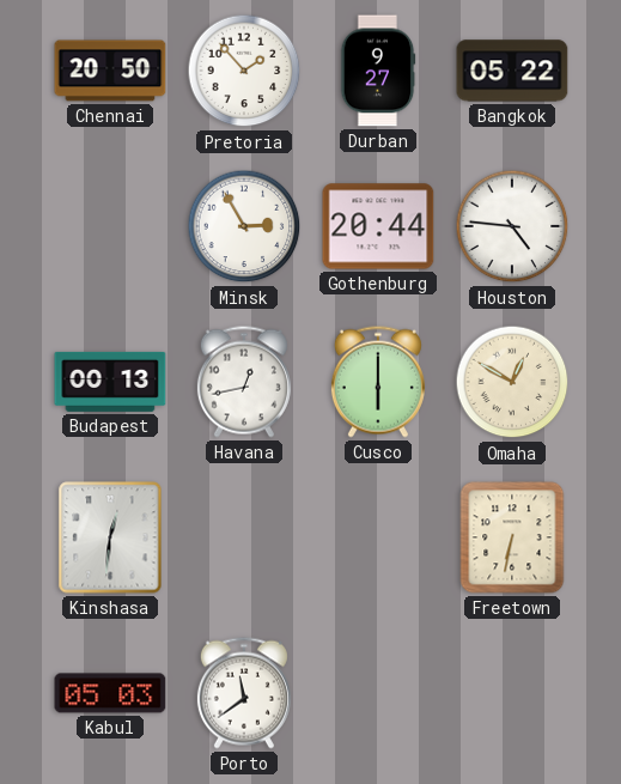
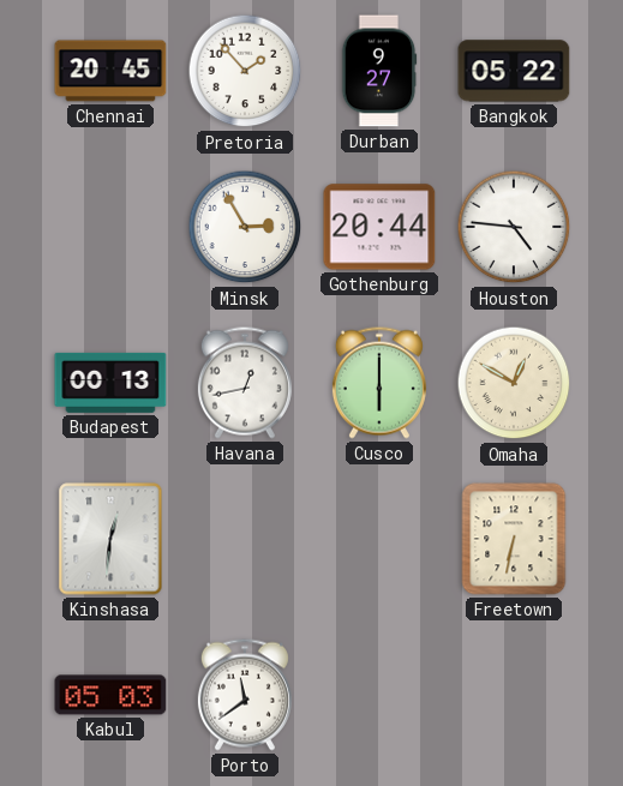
Chennai: 20:50 -> 20:45
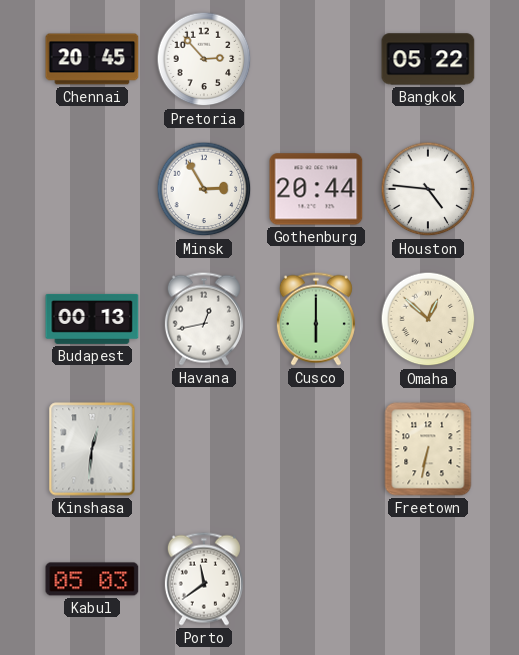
Pretoria: 1:53 -> 2:53
Durban: 9:27 -> none
Omaha: 12:50 -> 12:52
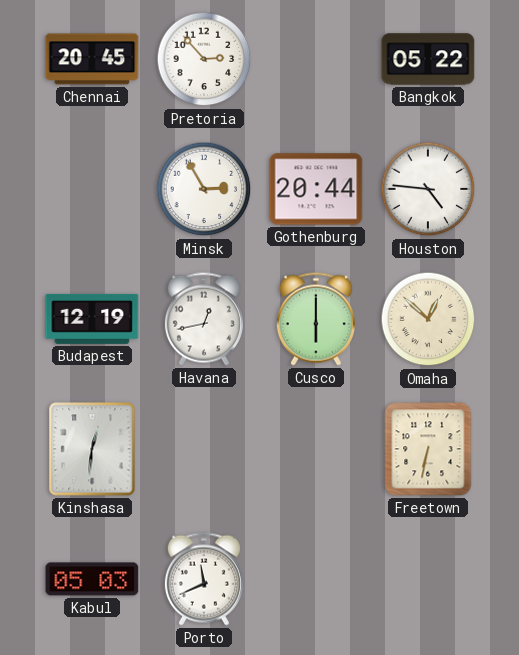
Budapest: 00:13 -> 12:19
Porto: 11:39 -> 11:41
